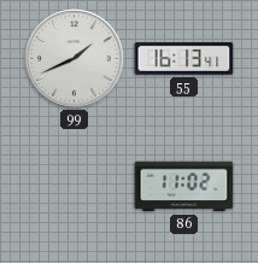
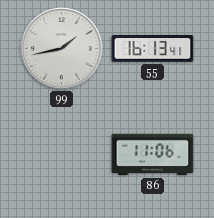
99: 1:41 -> 1:43
86: 11:02 -> 11:06
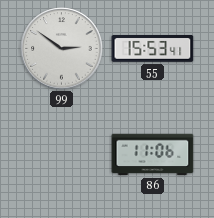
99: 1:43 -> 2:51
55: 16:13 -> 15:53
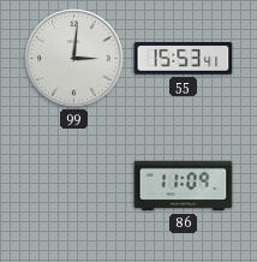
99: 2:51 -> 3:01
86: 11:06 -> 11:09
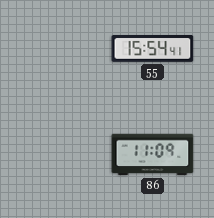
99: 3:01 -> none
55: 15:53 -> 15:54
